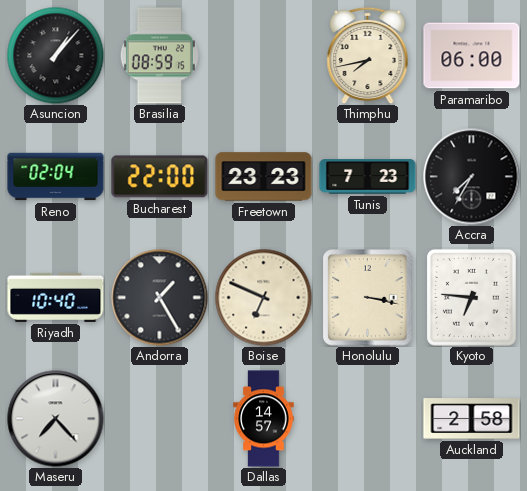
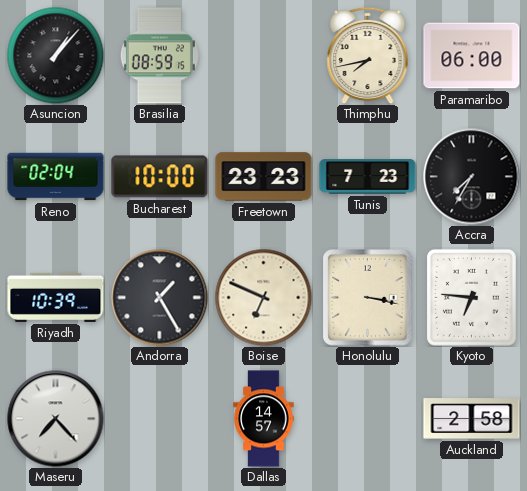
Bucharest: 22:00 -> 10:00
Riyadh: 10:40 -> 10:39
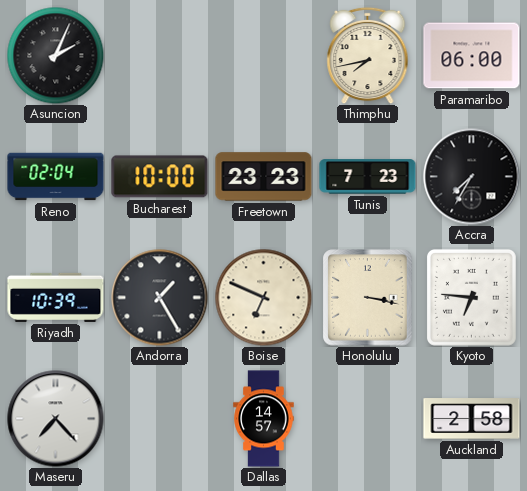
Asuncion: 1:07 -> 2:04
Brasilia: 08:59 -> none
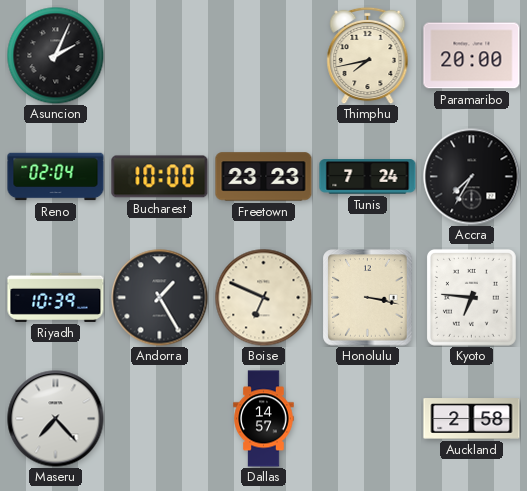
Paramaribo: 06:00 -> 20:00
Tunis: 7:23 -> 7:24
